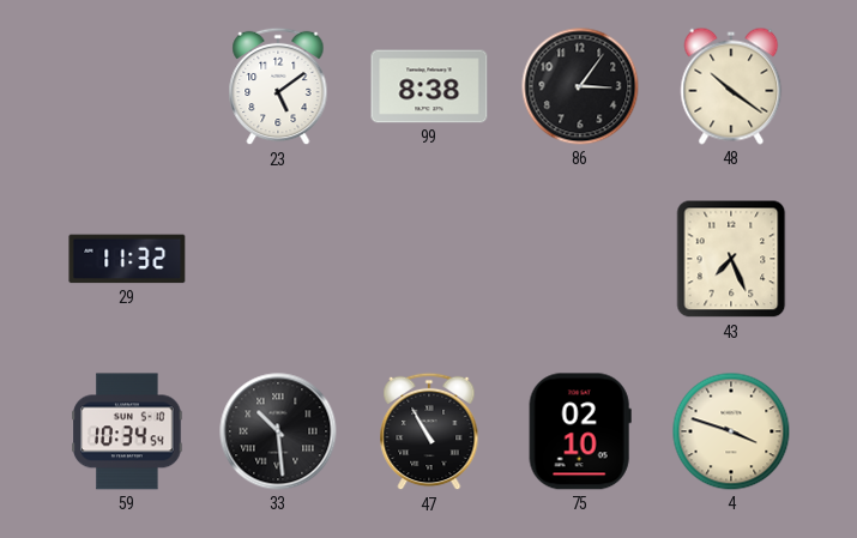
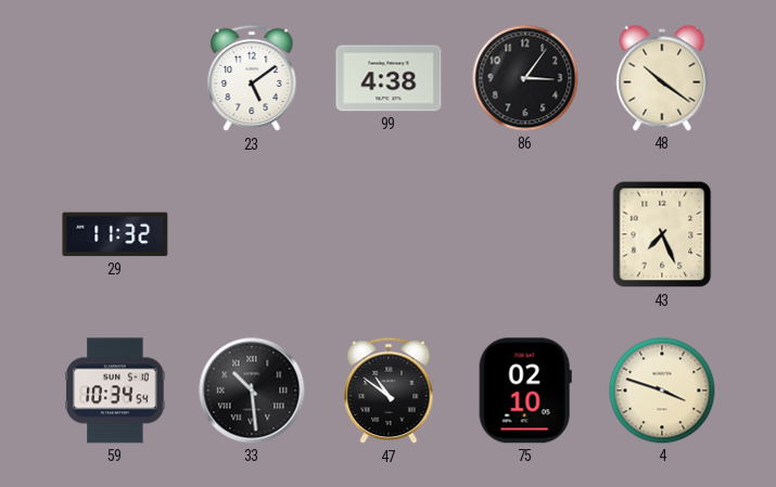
99: 8:38 -> 4:38
47: 10:55 -> 10:51
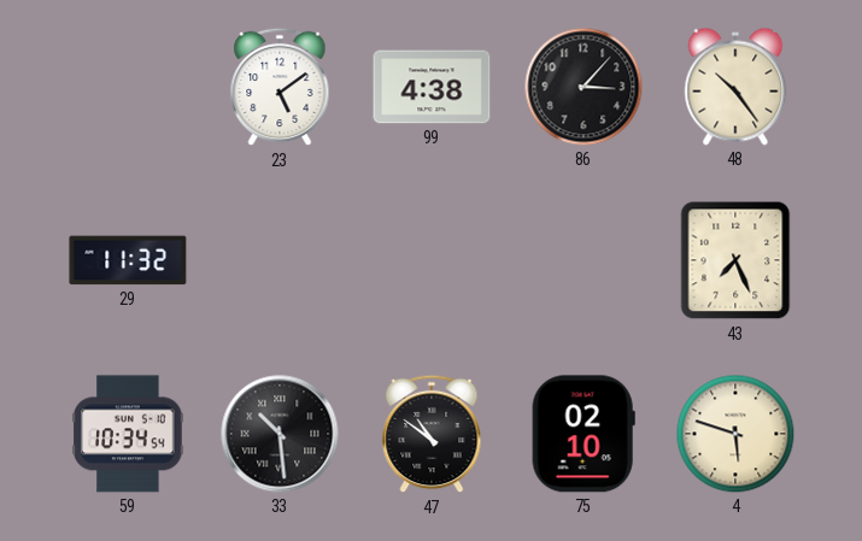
86: 3:06 -> 3:07
48: 10:21 -> 10:24
4: 3:48 -> 5:48
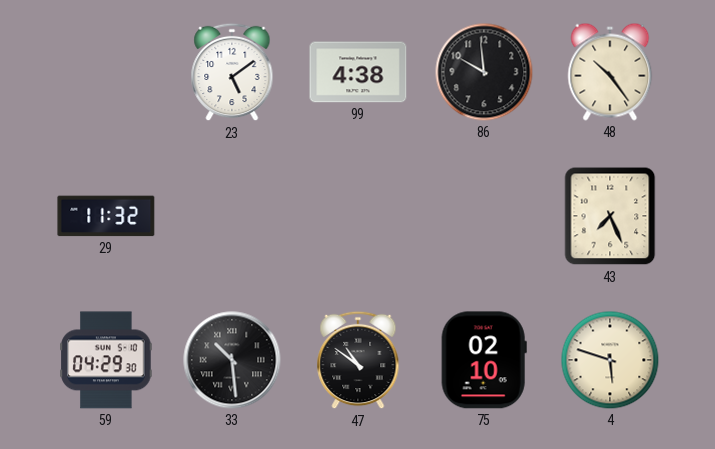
86: 3:07 -> 9:59
59: 10:34 -> 04:29
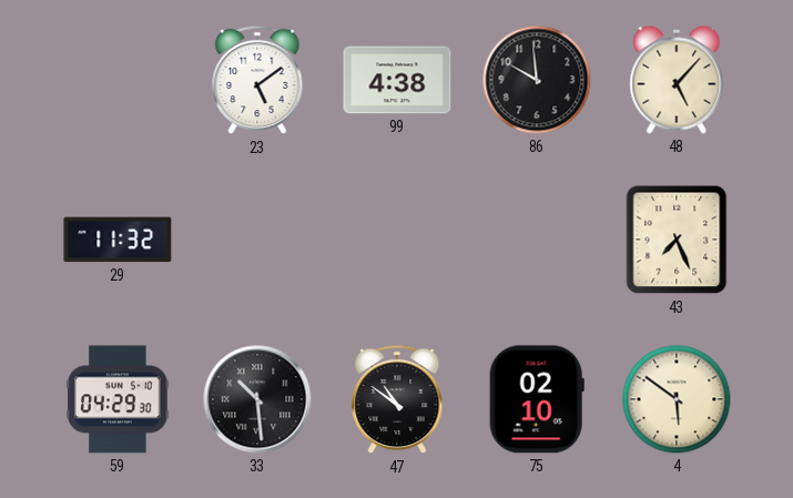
48: 10:24 -> 5:07
4: 5:48 -> 5:51
